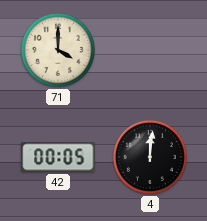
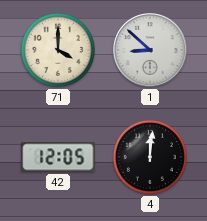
1: none -> 8:52
42: 00:05 -> 12:05
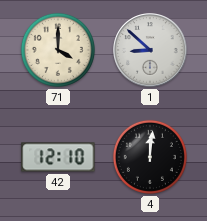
42: 12:05 -> 12:10
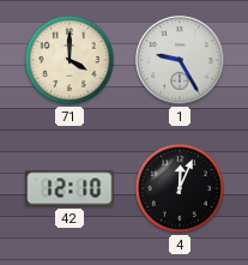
1: 8:52 -> 9:25
4: 12:01 -> 12:04
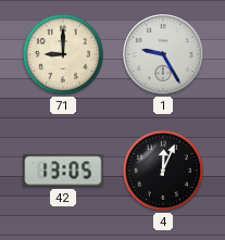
71: 4:00 -> 9:00
42: 12:10 -> 13:05
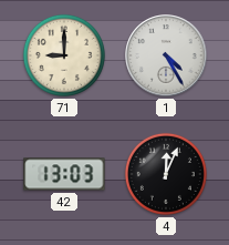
1: 9:25 -> 4:25
42: 13:05 -> 13:03
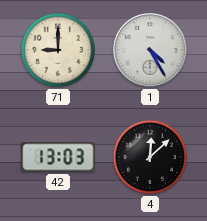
4: 12:04 -> 12:08
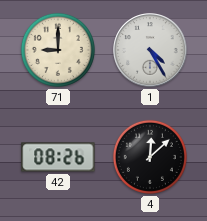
42: 13:03 -> 08:26
